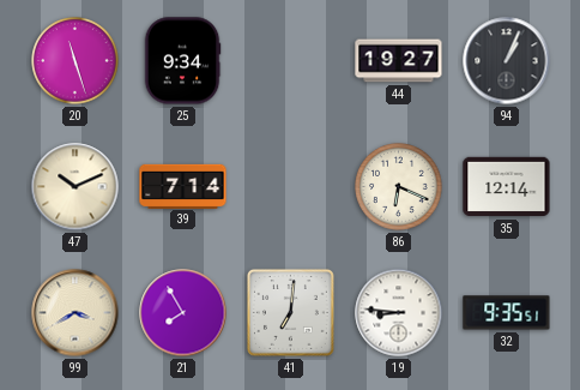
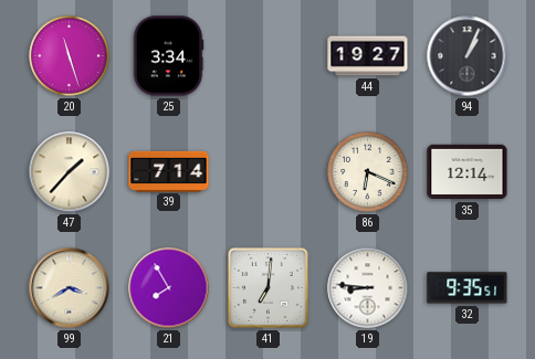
25: 9:34 -> 3:34
47: 10:11 -> 1:37
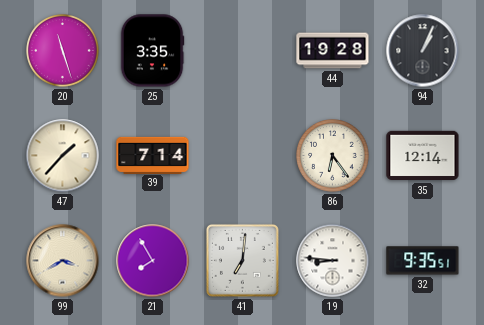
25: 3:34 -> 3:35
44: 19:27 -> 19:28
86: 6:19 -> 6:24
